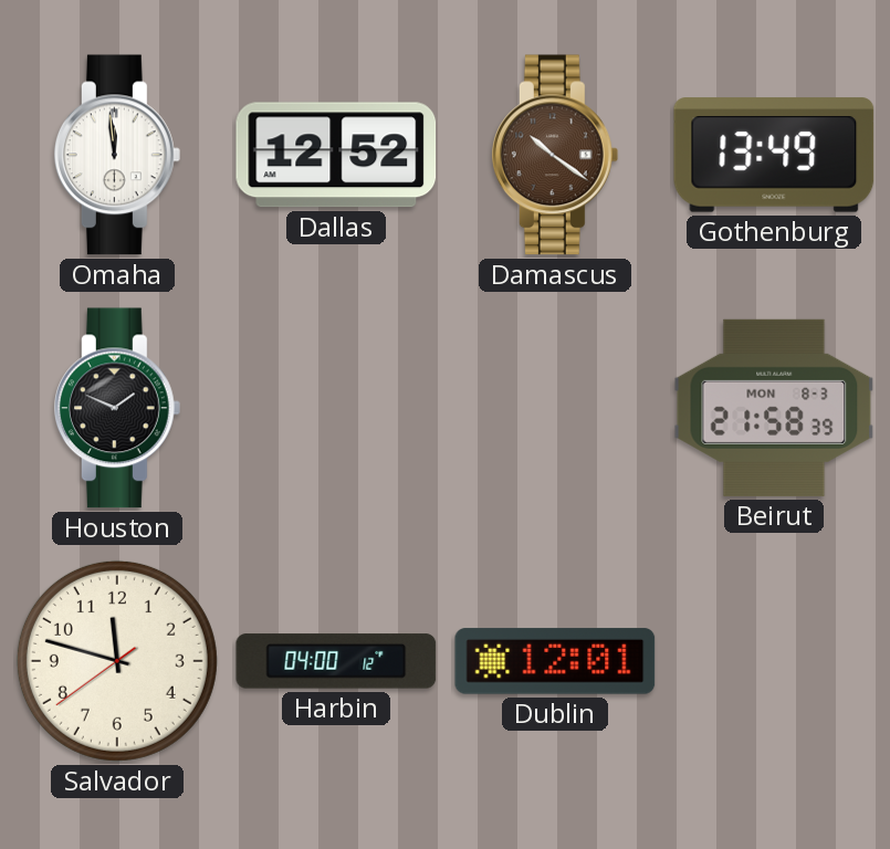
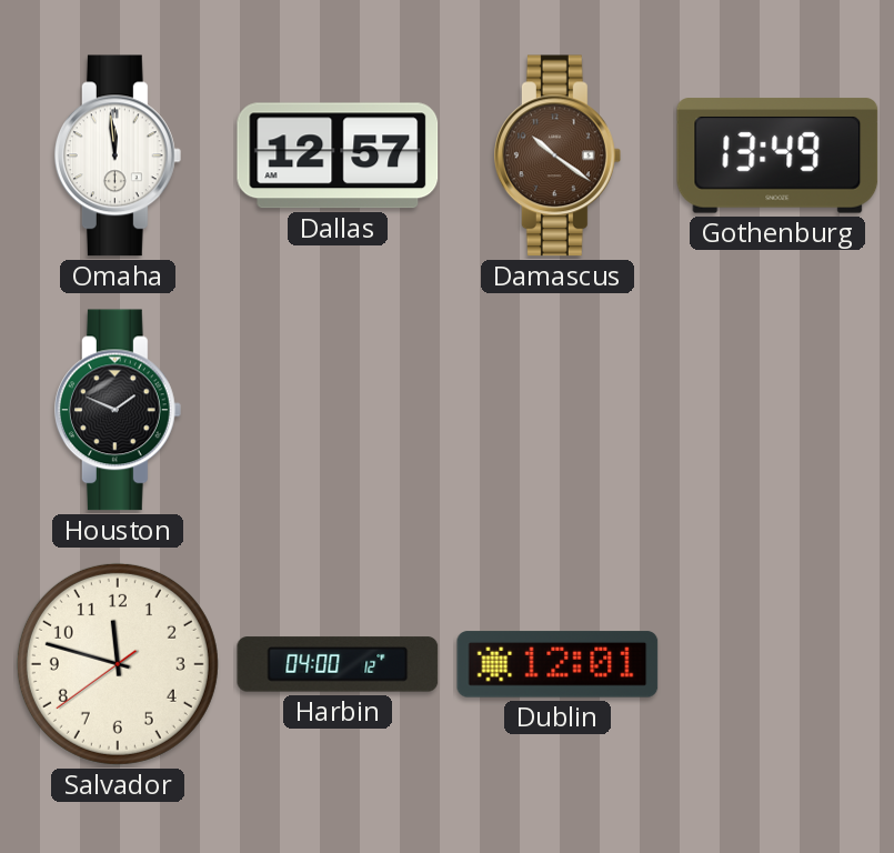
Dallas: 12:52 -> 12:57
Beirut: 21:58 -> none
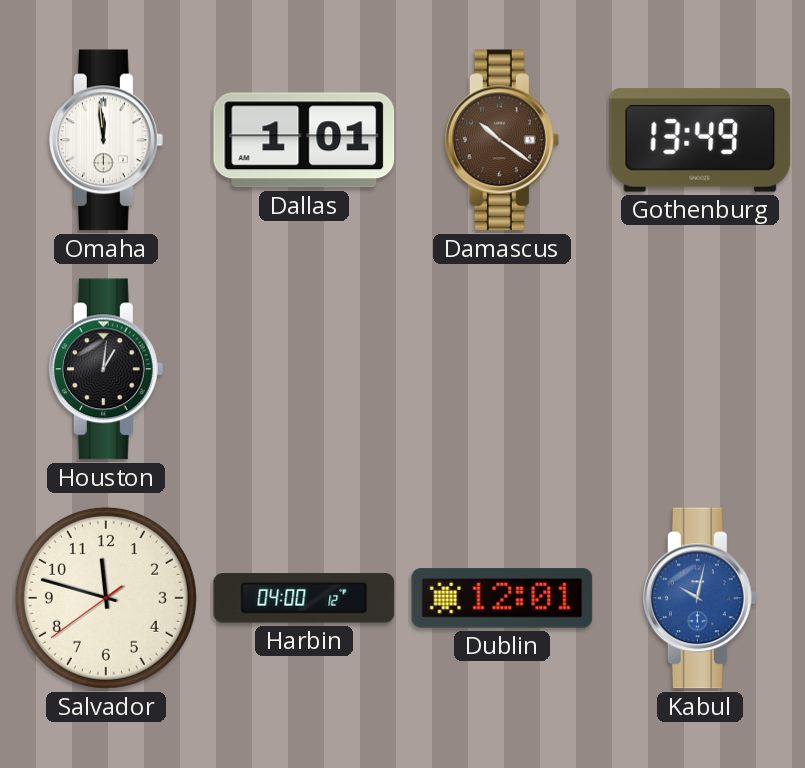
Dallas: 12:57 -> 1:01
Houston: 1:49 -> 1:01
Kabul: none -> 10:02
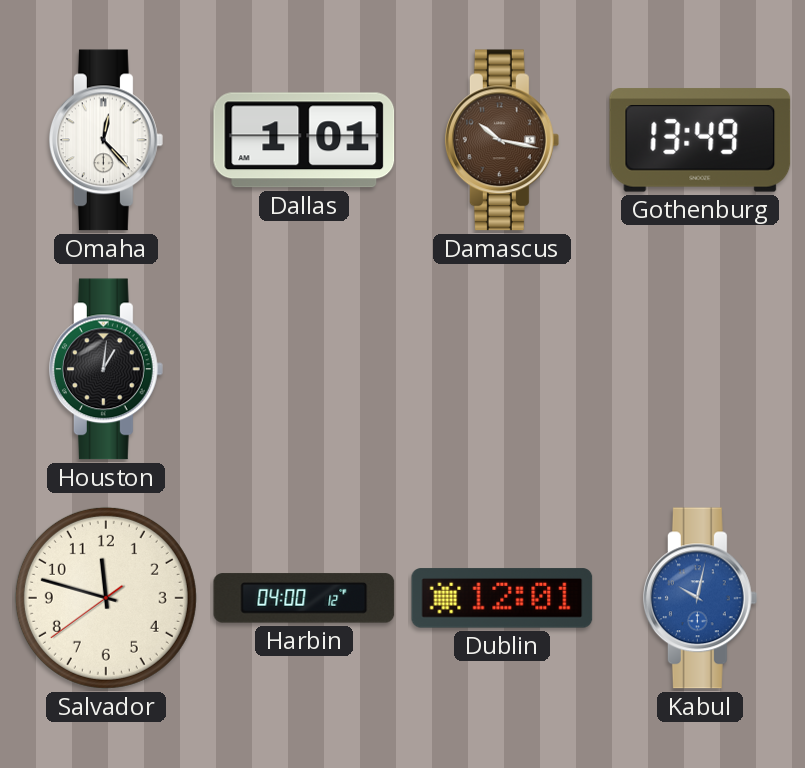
Omaha: 11:59 -> 12:23
Damascus: 10:21 -> 10:17
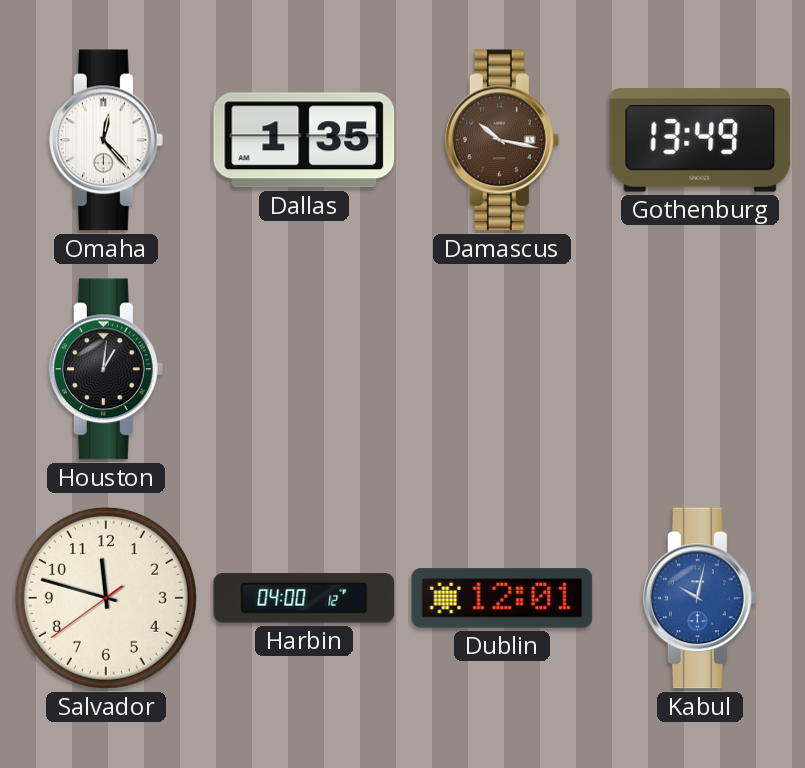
Dallas: 1:01 -> 1:35
